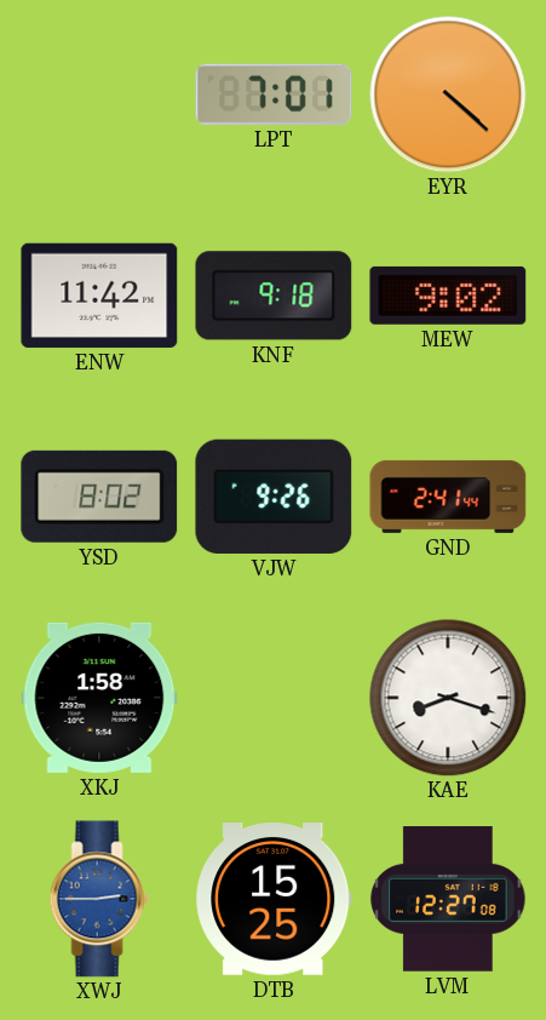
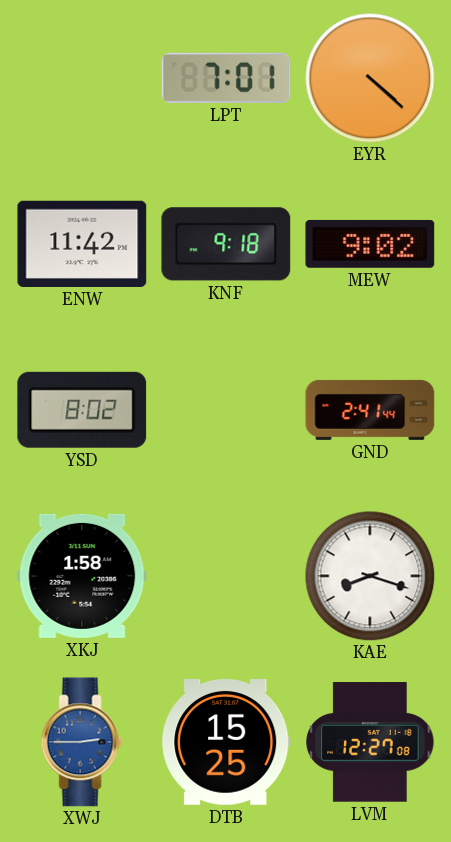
VJW: 9:26 -> none
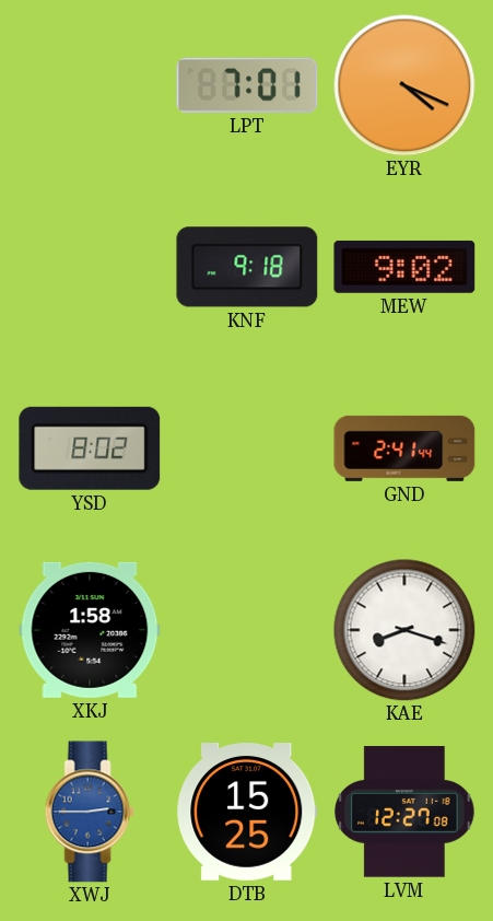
EYR: 4:22 -> 4:19
ENW: 11:42 -> none
